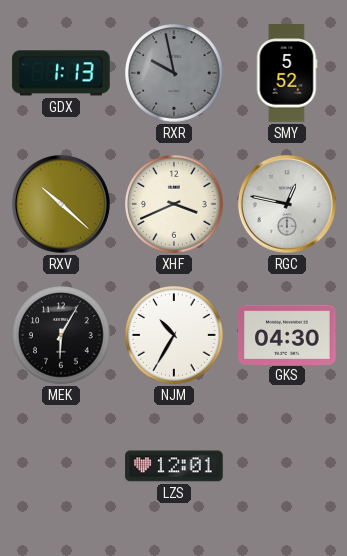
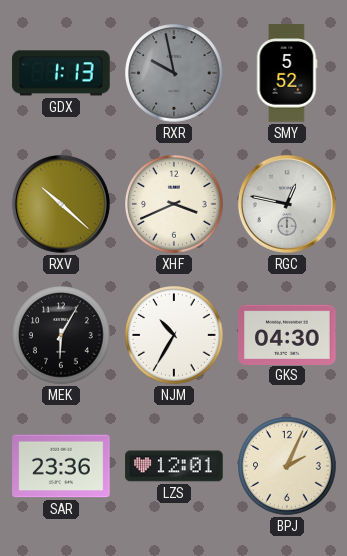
SAR: none -> 23:36
BPJ: none -> 2:04
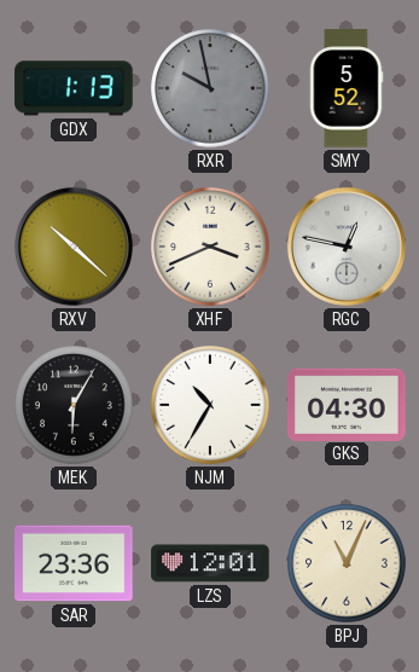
BPJ: 2:04 -> 11:04
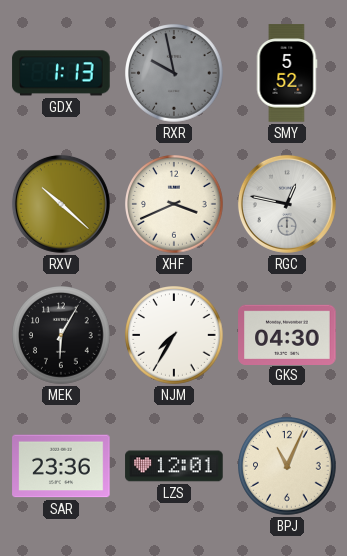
NJM: 10:35 -> 7:35
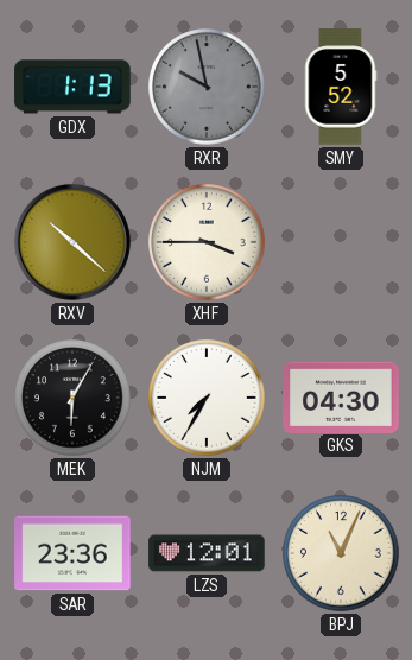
XHF: 3:41 -> 3:45
RGC: 12:47 -> none
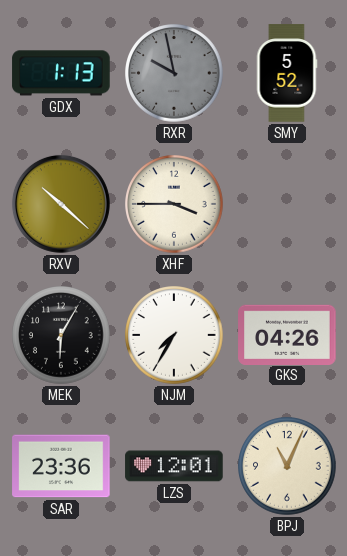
GKS: 04:30 -> 04:26
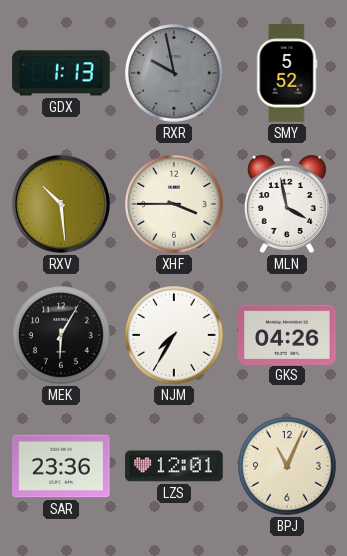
RXV: 10:22 -> 10:29
MLN: none -> 3:58
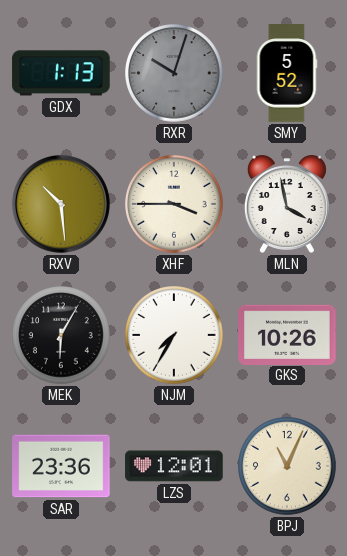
RXR: 9:58 -> 10:03
GKS: 04:26 -> 10:26
